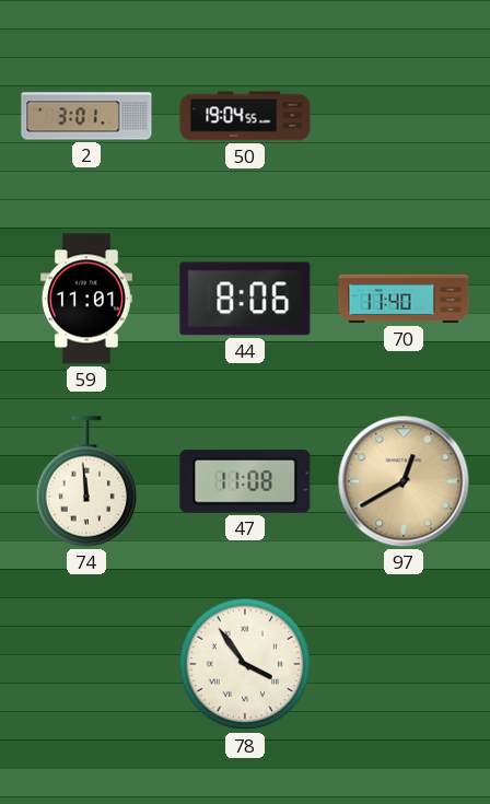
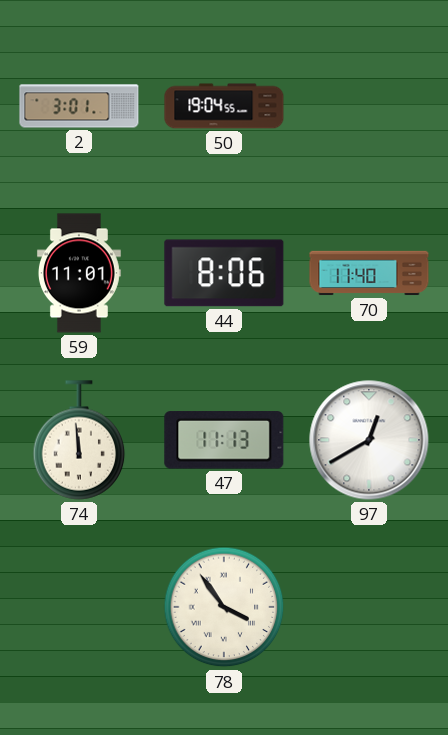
47: 11:08 -> 11:13
97 dial: champagne -> white
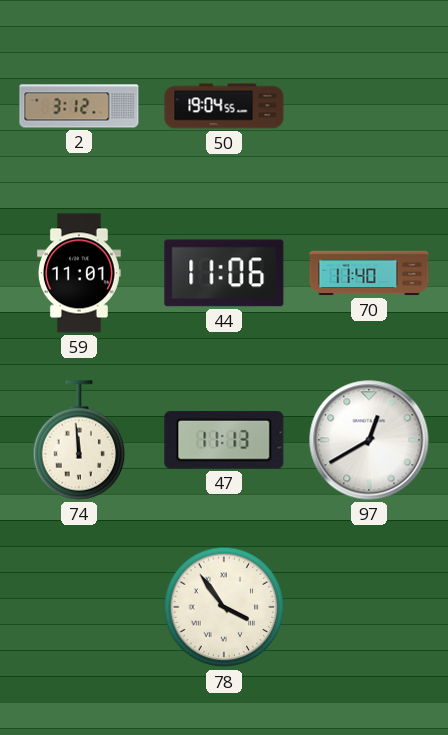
2: 3:01 -> 3:12
44: 8:06 -> 11:06
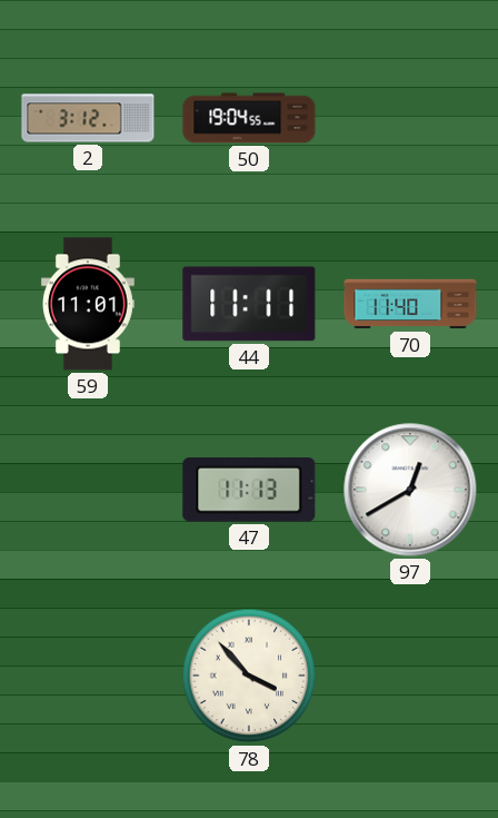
44: 11:06 -> 11:11
74: 11:59 -> none
78: 3:54 -> 3:53
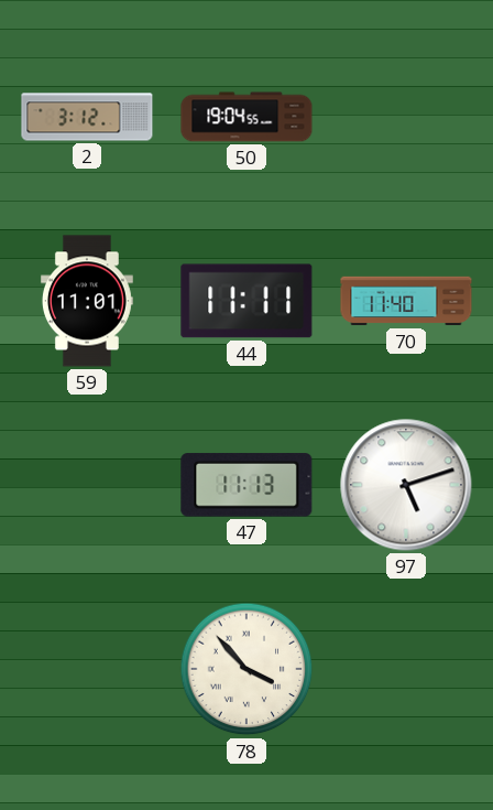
97: 12:40 -> 5:12
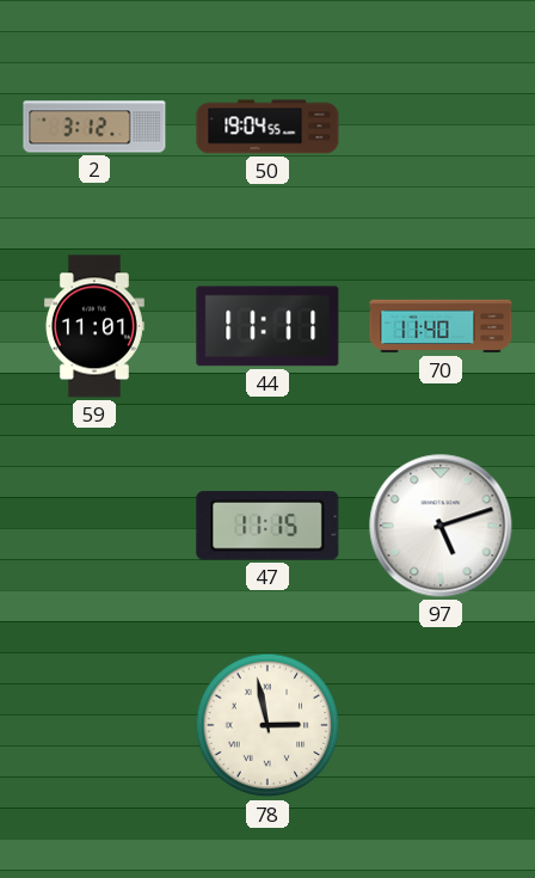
47: 11:13 -> 11:15
78: 3:53 -> 2:58
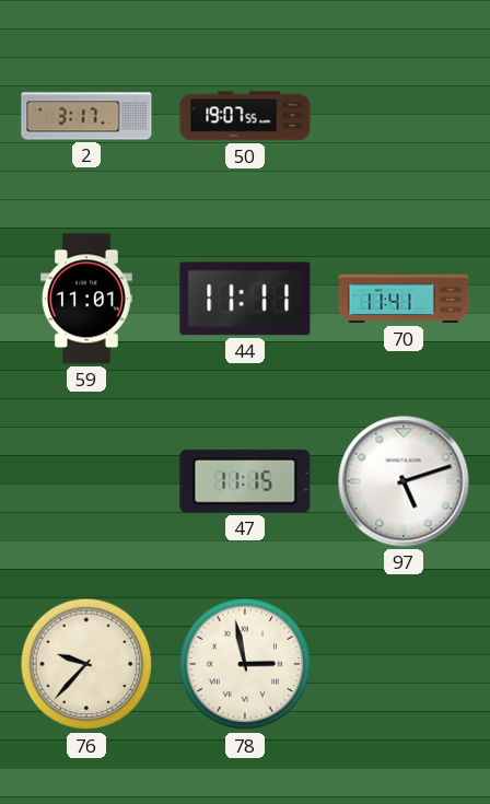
2: 3:12 -> 3:17
50: 19:04 -> 19:07
70: 11:40 -> 11:41
76: none -> 9:37
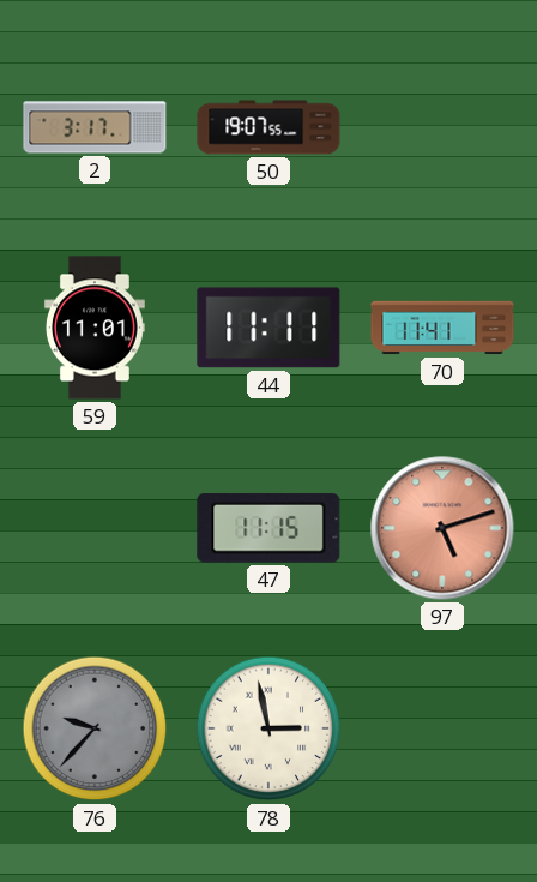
97 dial: white -> salmon
76 dial: cream -> grey
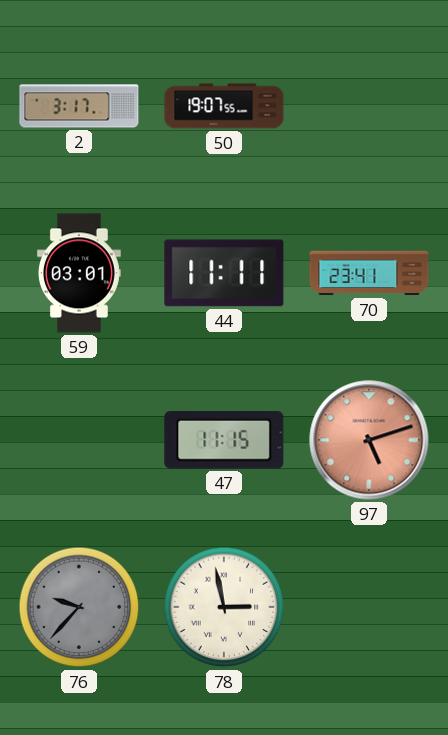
59: 11:01 -> 03:01
70: 11:41 -> 23:41
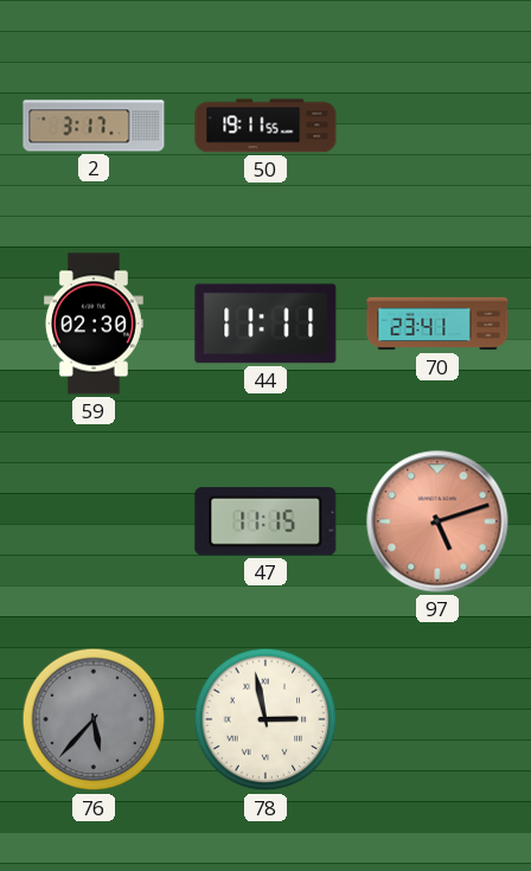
50: 19:07 -> 19:11
59: 03:01 -> 02:30
76: 9:37 -> 5:37
